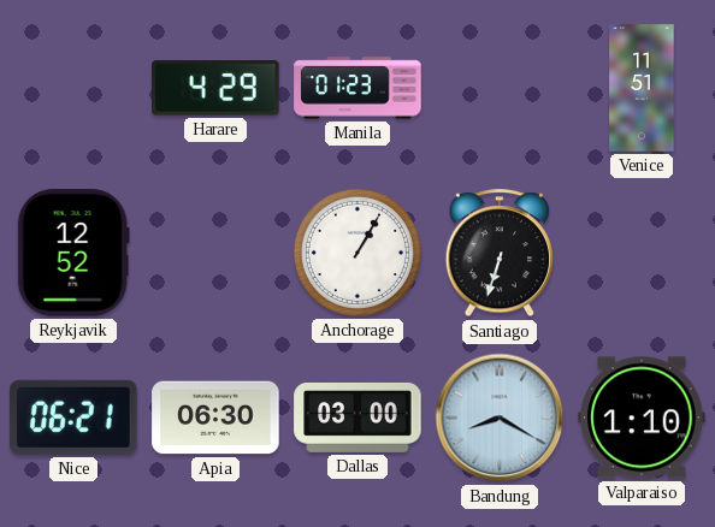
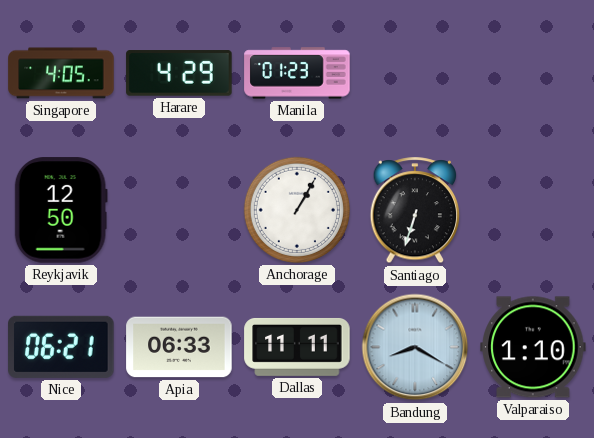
Singapore: none -> 4:05
Venice: 11:51 -> none
Reykjavik: 12:52 -> 12:50
Apia: 06:30 -> 06:33
Dallas: 03:00 -> 11:11
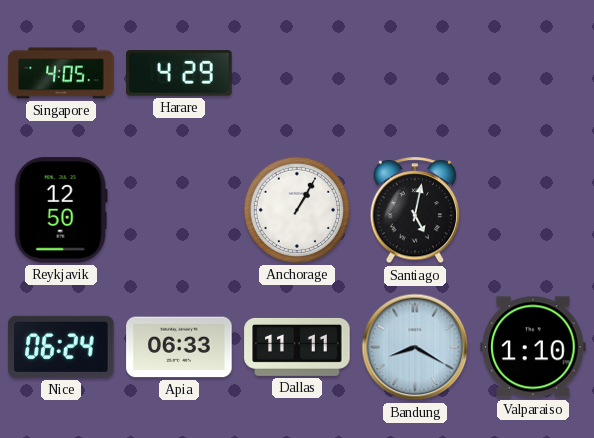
Manila: 01:23 -> none
Santiago: 6:33 -> 5:02
Nice: 06:21 -> 06:24
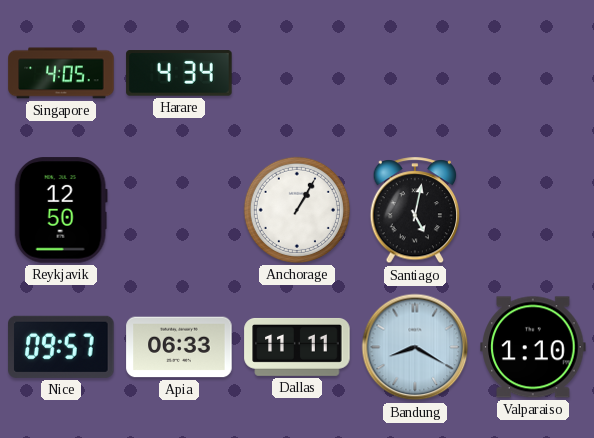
Harare: 4:29 -> 4:34
Nice: 06:24 -> 09:57
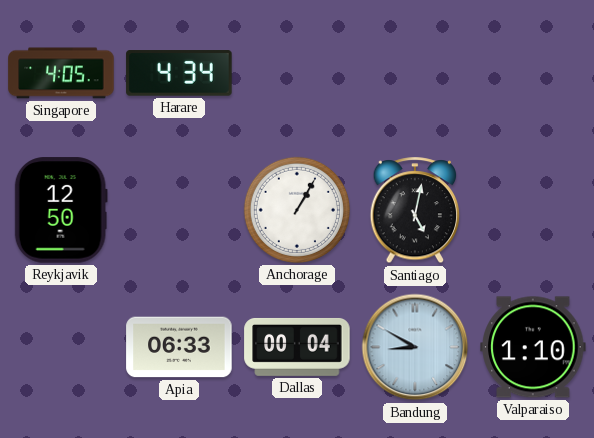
Nice: 09:57 -> none
Dallas: 11:11 -> 00:04
Bandung: 8:20 -> 8:50
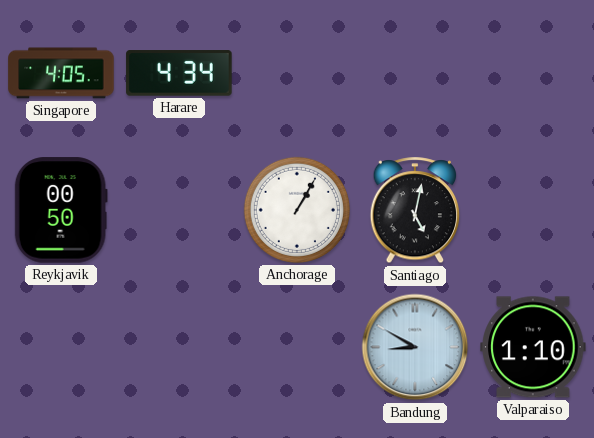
Reykjavik: 12:50 -> 00:50
Apia: 06:33 -> none
Dallas: 00:04 -> none
